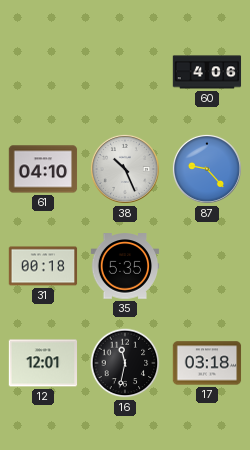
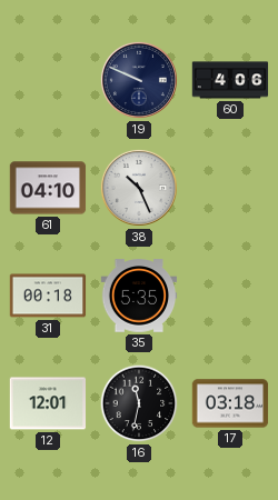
19: none -> 9:49
87: 9:23 -> none
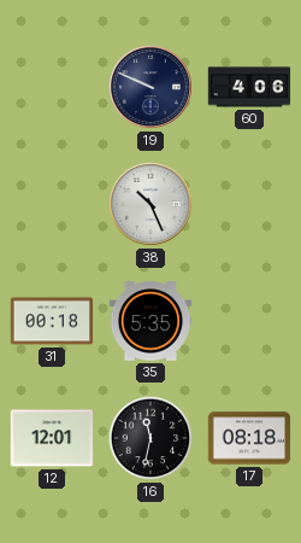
61: 04:10 -> none
17: 03:18 -> 08:18
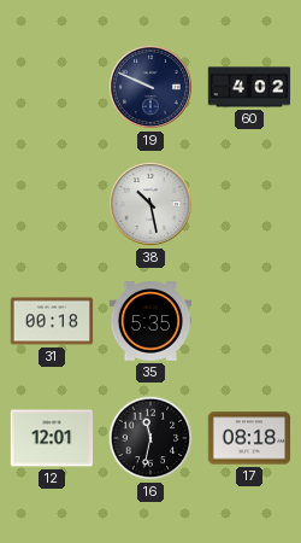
60: 4:06 -> 4:02
38: 10:26 -> 10:28
